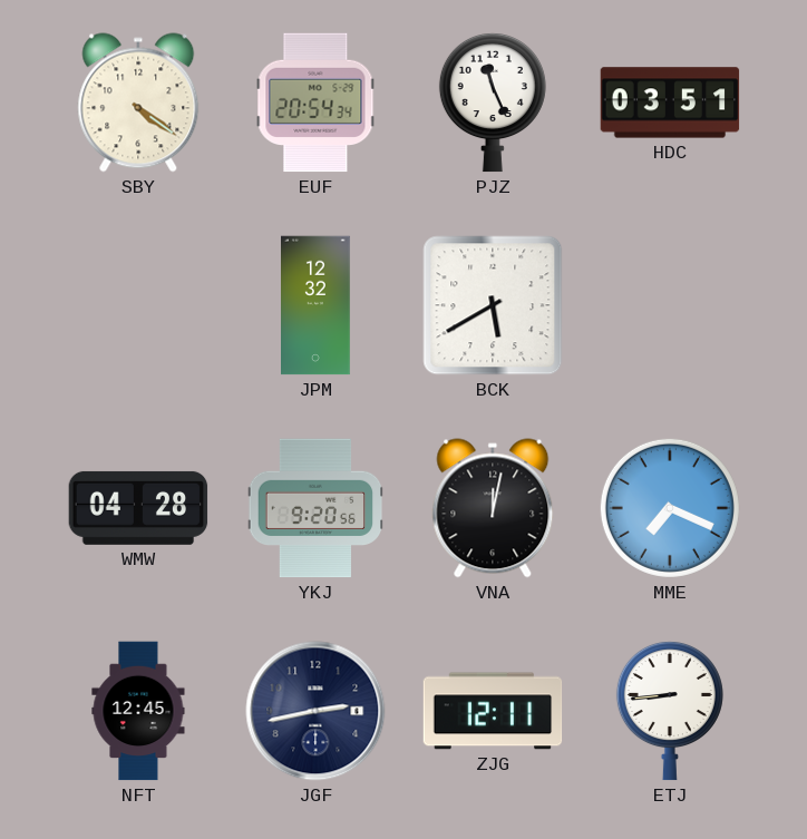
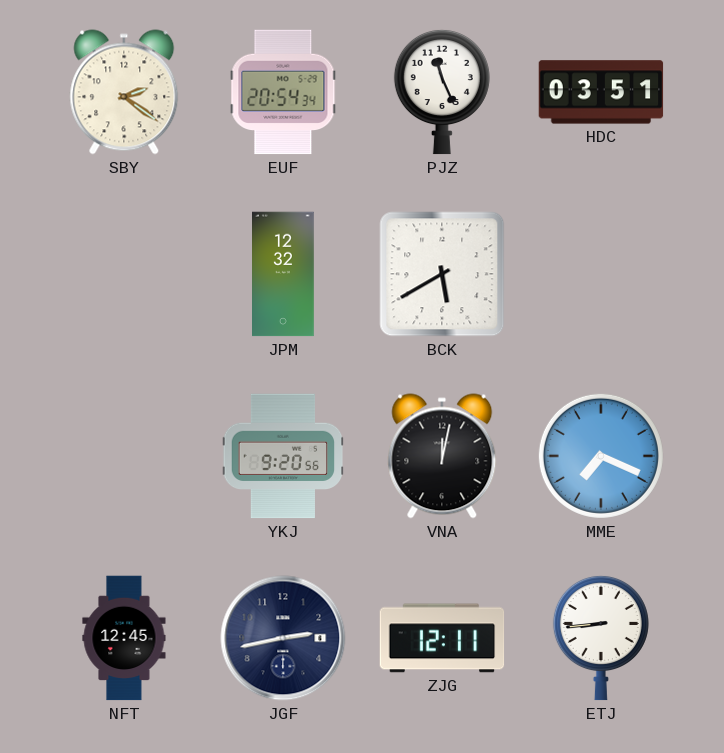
SBY: 4:21 -> 2:21
WMW: 04:28 -> none
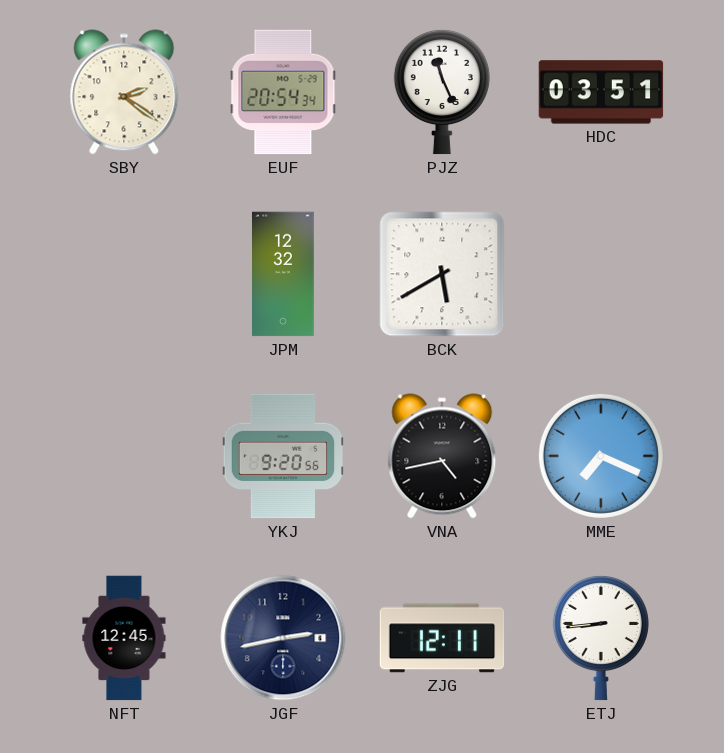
VNA: 12:02 -> 4:43
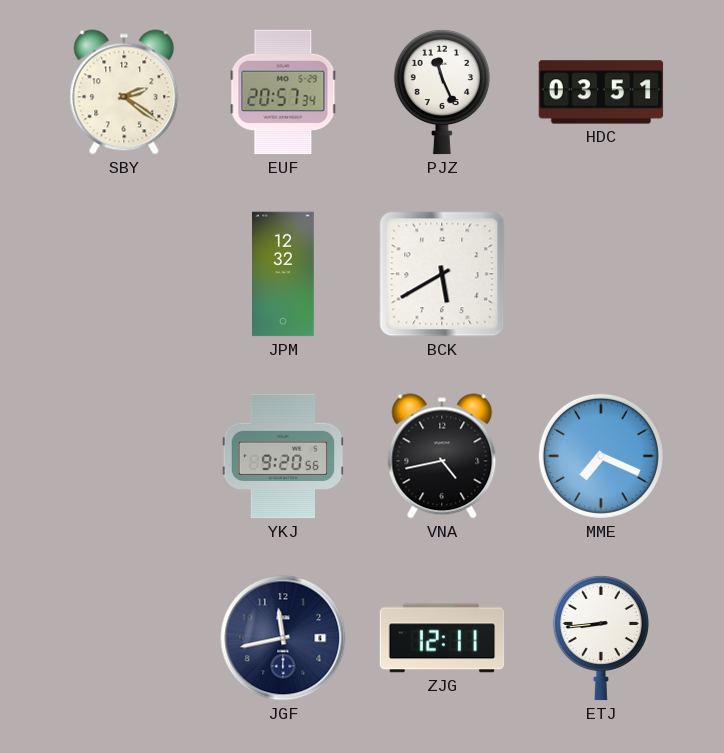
EUF: 20:54 -> 20:57
NFT: 12:45 -> none
JGF: 2:43 -> 11:43
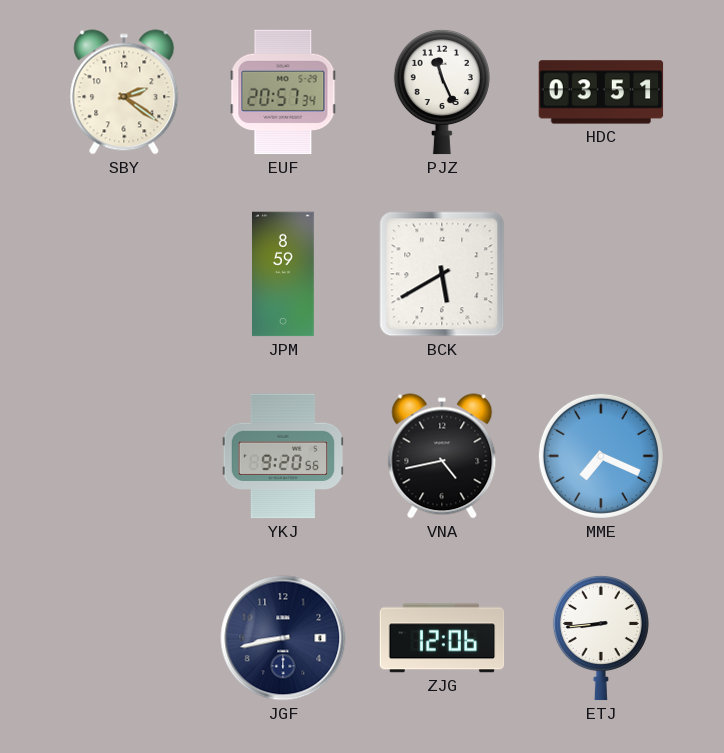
JPM: 12:32 -> 8:59
JGF: 11:43 -> 8:43
ZJG: 12:11 -> 12:06
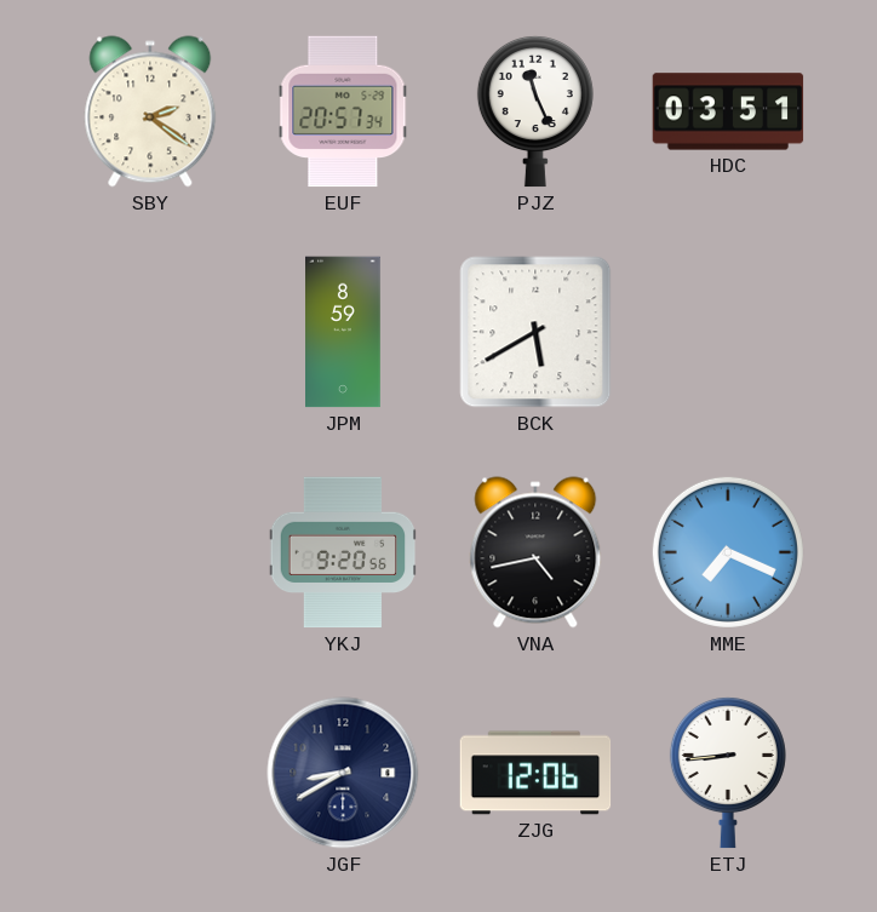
JGF: 8:43 -> 8:40
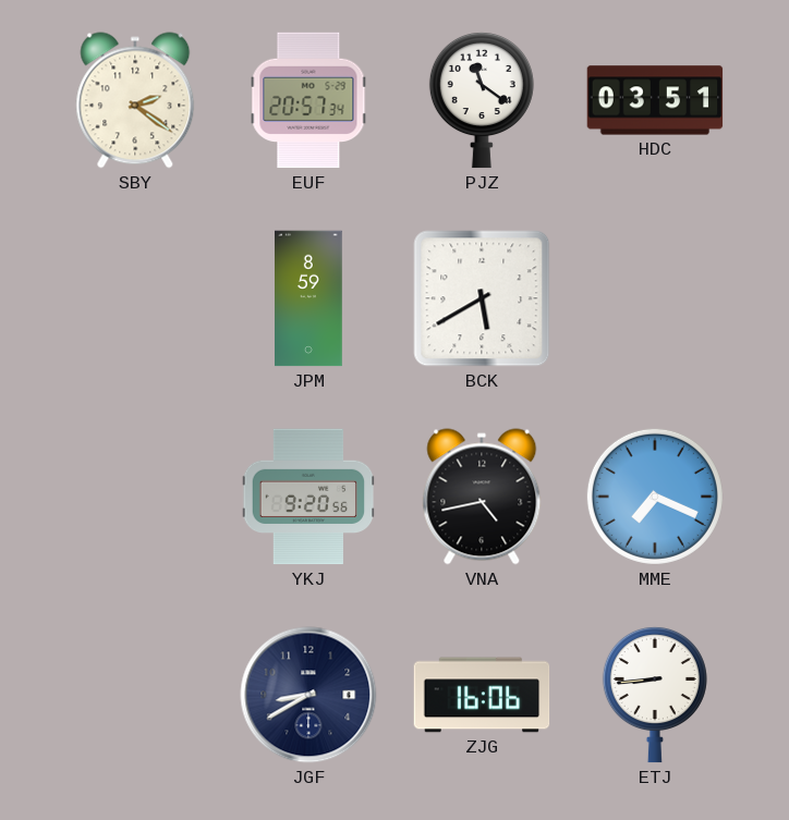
PJZ: 11:26 -> 11:21
ZJG: 12:06 -> 16:06
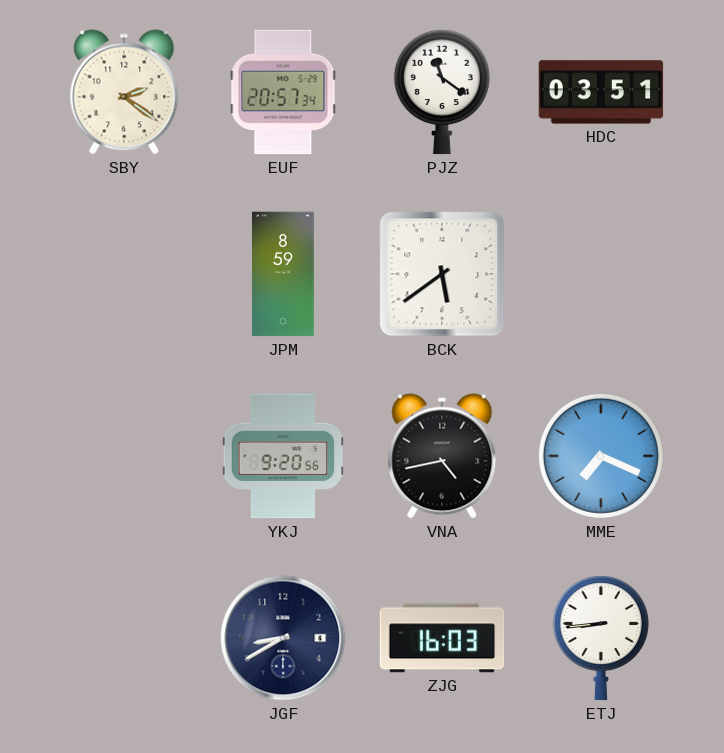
BCK: 5:40 -> 5:39
ZJG: 16:06 -> 16:03
